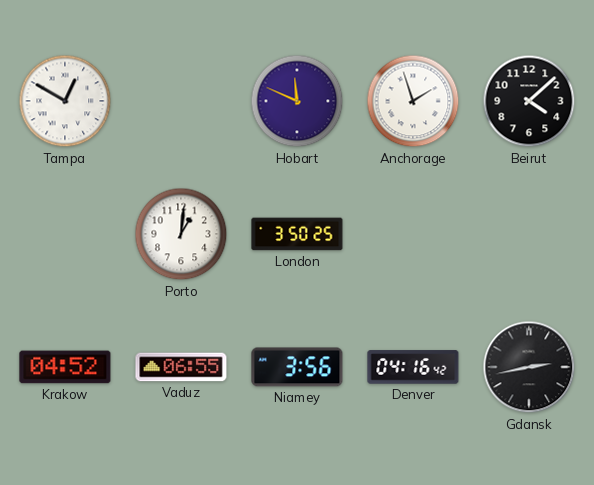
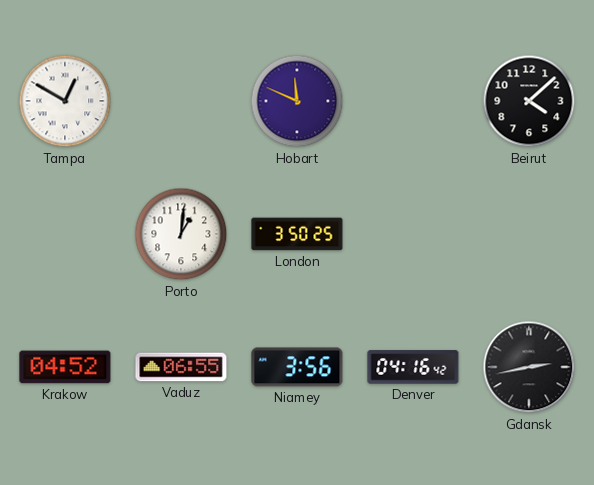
Anchorage: 1:57 -> none
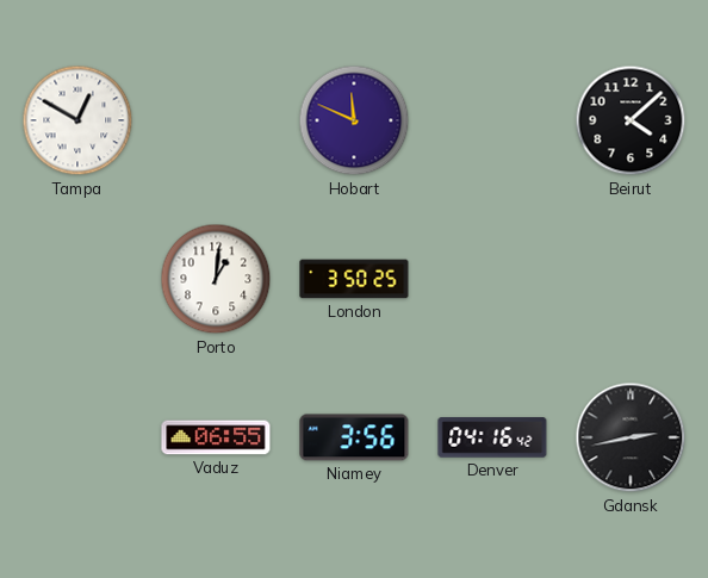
Krakow: 04:52 -> none
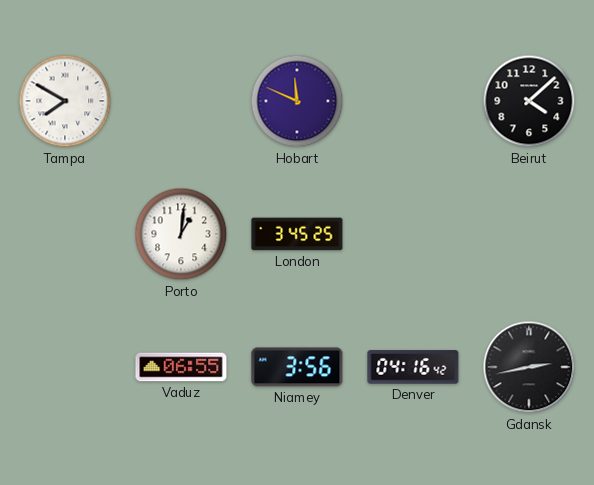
Tampa: 12:50 -> 7:50
London: 3:50 -> 3:45
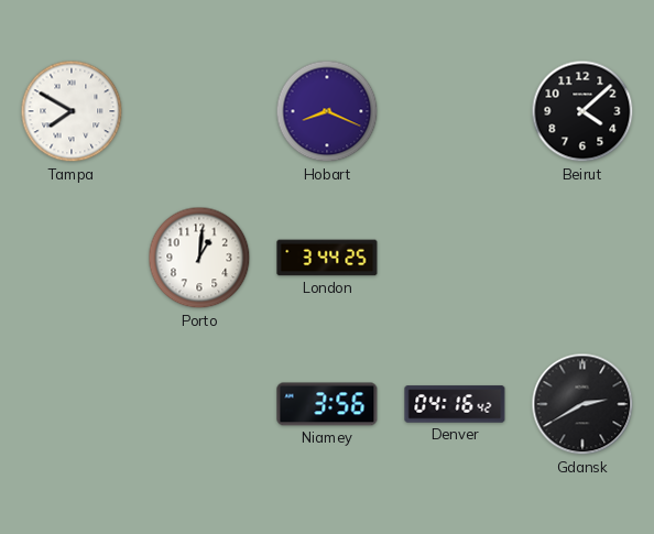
Hobart: 11:49 -> 8:19
London: 3:45 -> 3:44
Vaduz: 06:55 -> none
Gdansk: 2:43 -> 2:40
